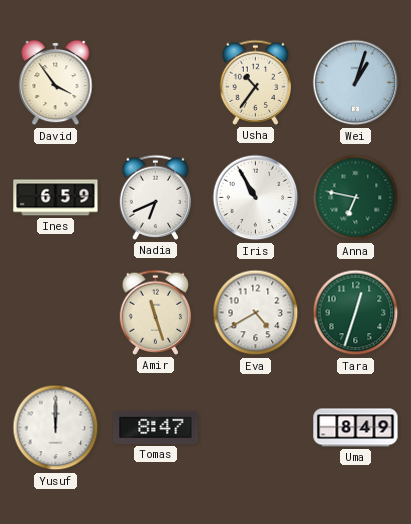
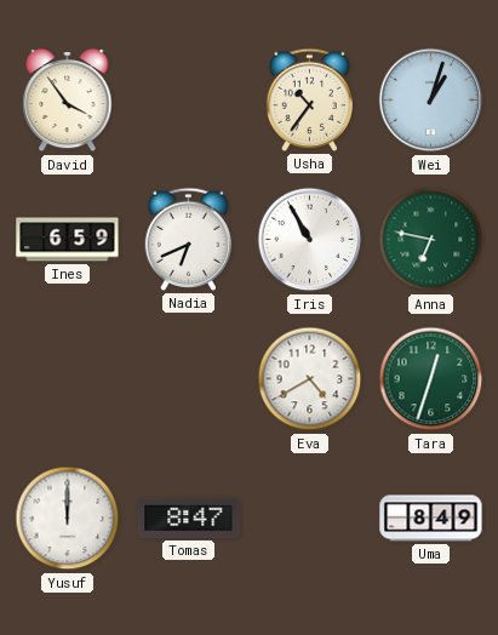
Amir: 11:27 -> none
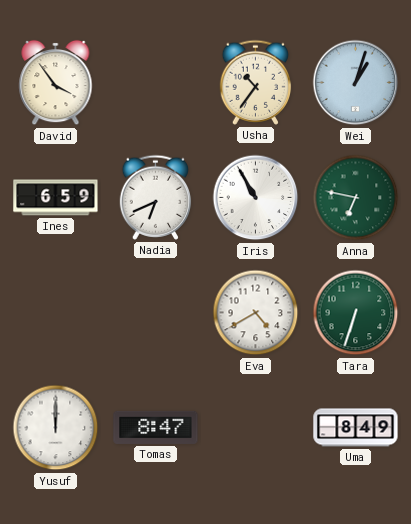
Tara: 12:33 -> 6:33
